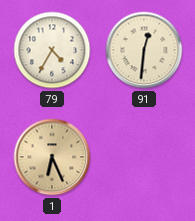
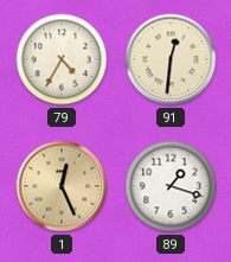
1: 6:26 -> 12:26
89: none -> 1:18
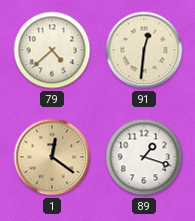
79: 4:35 -> 4:38
1: 12:26 -> 12:21
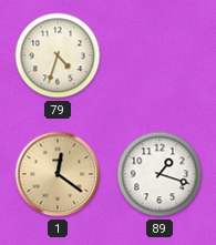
79: 4:38 -> 4:33
91: 12:31 -> none
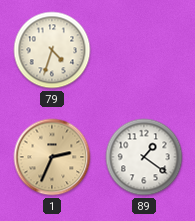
1: 12:21 -> 2:34
89: 1:18 -> 1:21
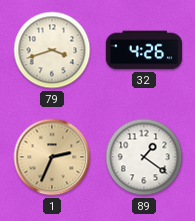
79: 4:33 -> 3:42
32: none -> 4:26
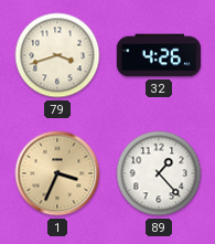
1: 2:34 -> 3:34
89: 1:21 -> 1:23
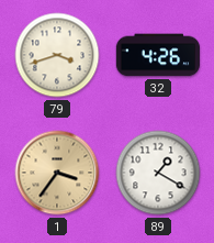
1: 3:34 -> 3:36
89: 1:23 -> 1:20
